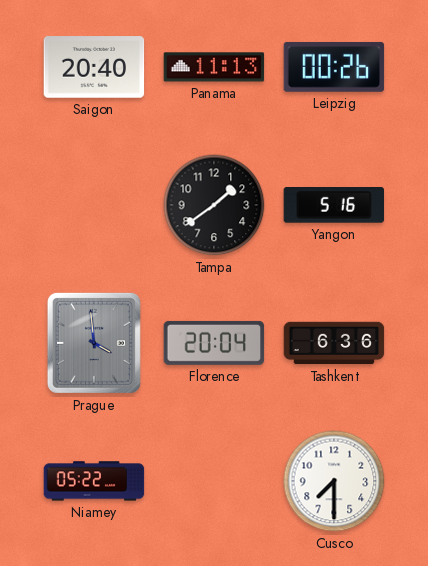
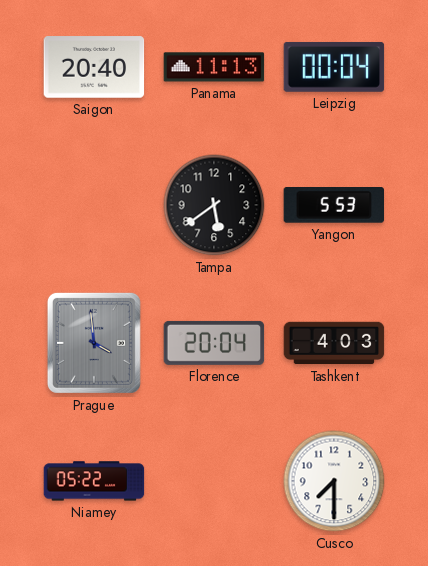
Leipzig: 00:26 -> 00:04
Tampa: 1:39 -> 5:39
Yangon: 5:16 -> 5:53
Tashkent: 6:36 -> 4:03
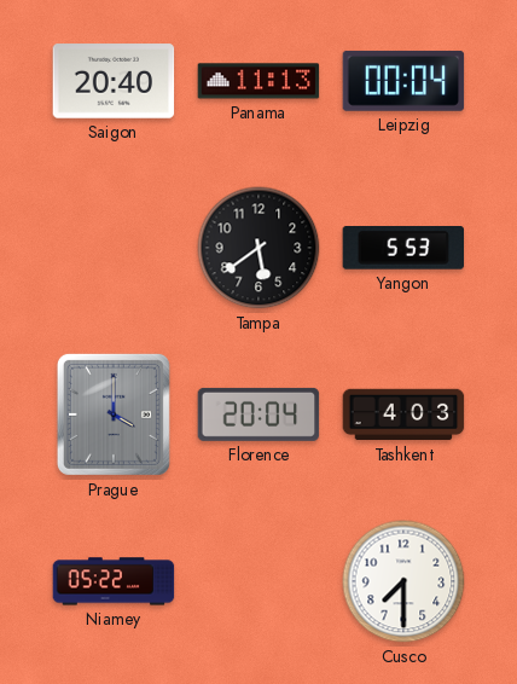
Prague: 3:59 -> 4:00
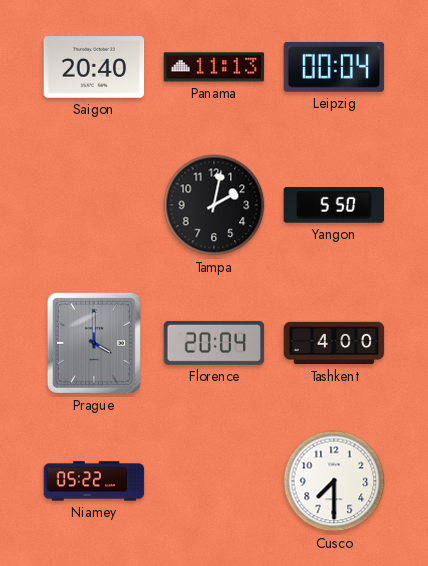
Tampa: 5:39 -> 2:02
Yangon: 5:53 -> 5:50
Tashkent: 4:03 -> 4:00
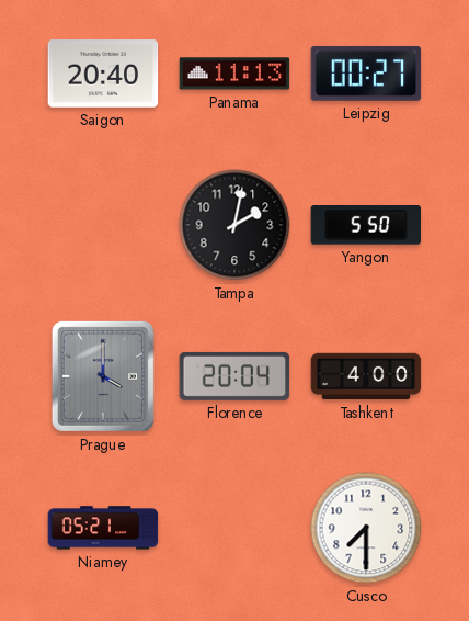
Leipzig: 00:04 -> 00:27
Niamey: 05:22 -> 05:21
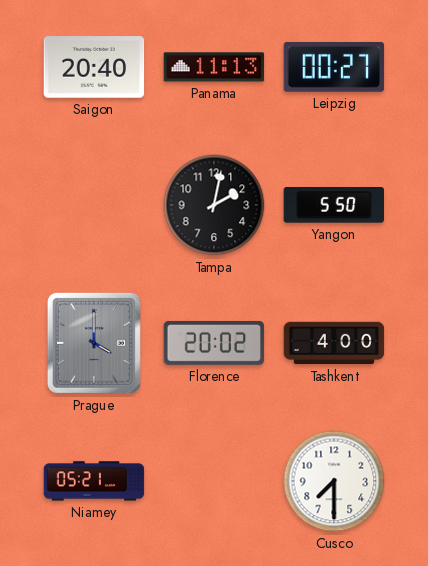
Florence: 20:04 -> 20:02
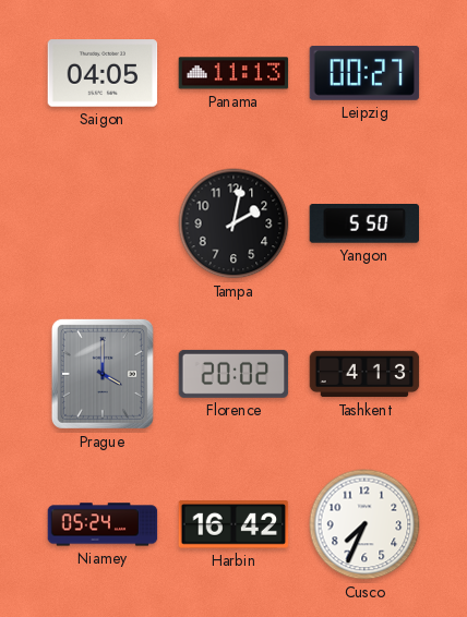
Saigon: 20:40 -> 04:05
Tashkent: 4:00 -> 4:13
Niamey: 05:21 -> 05:24
Harbin: none -> 16:42
Cusco: 7:30 -> 7:34
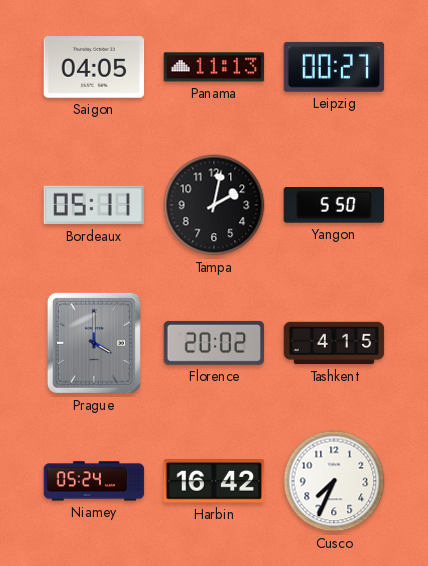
Bordeaux: none -> 05:11
Tashkent: 4:13 -> 4:15
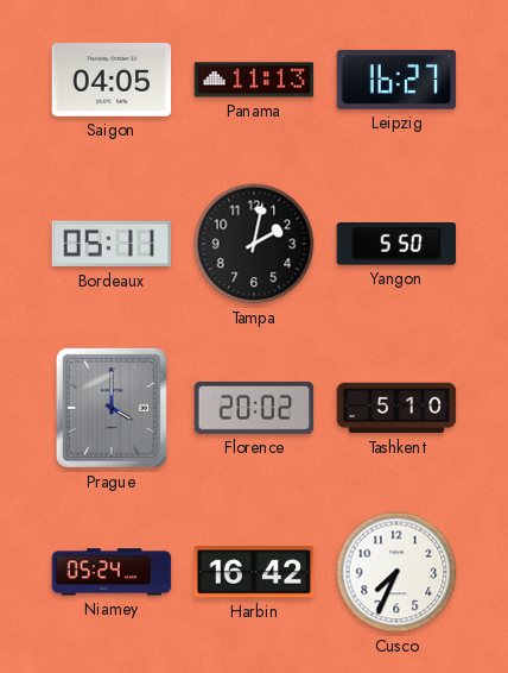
Leipzig: 00:27 -> 16:27
Tashkent: 4:15 -> 5:10
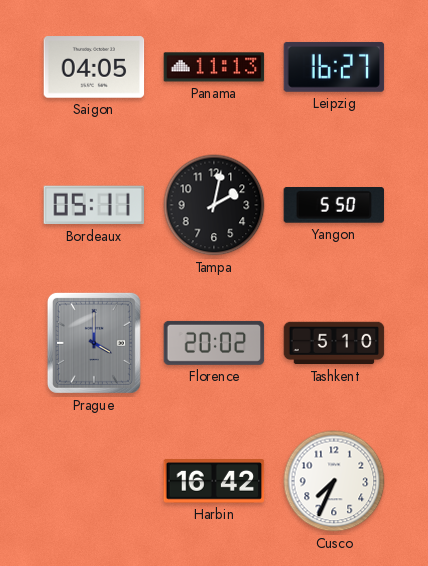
Niamey: 05:24 -> none
